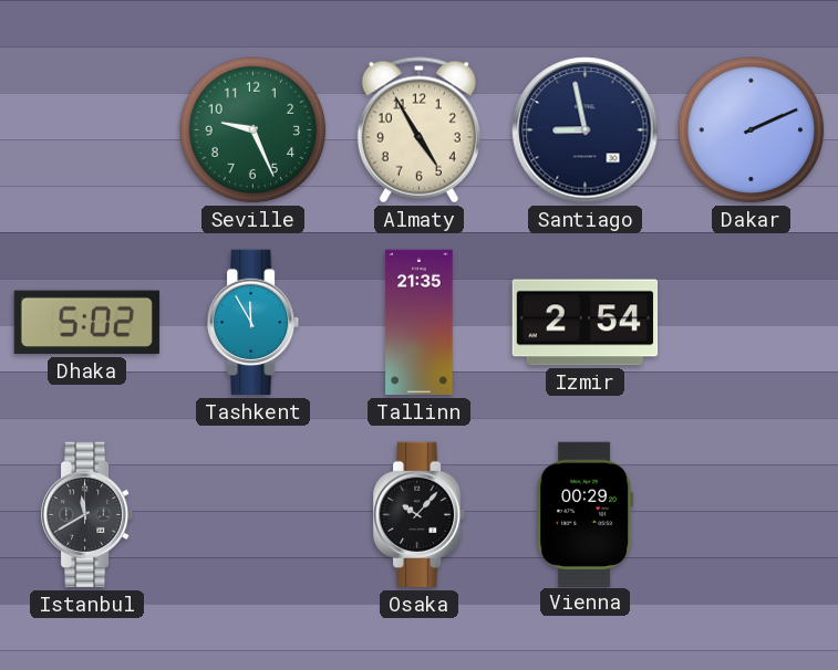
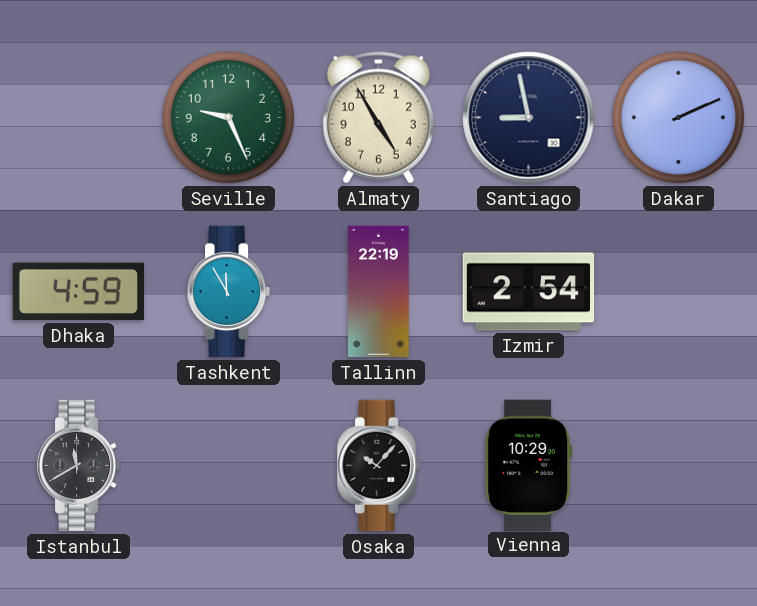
Dhaka: 5:02 -> 4:59
Tallinn: 21:35 -> 22:19
Vienna: 00:29 -> 10:29
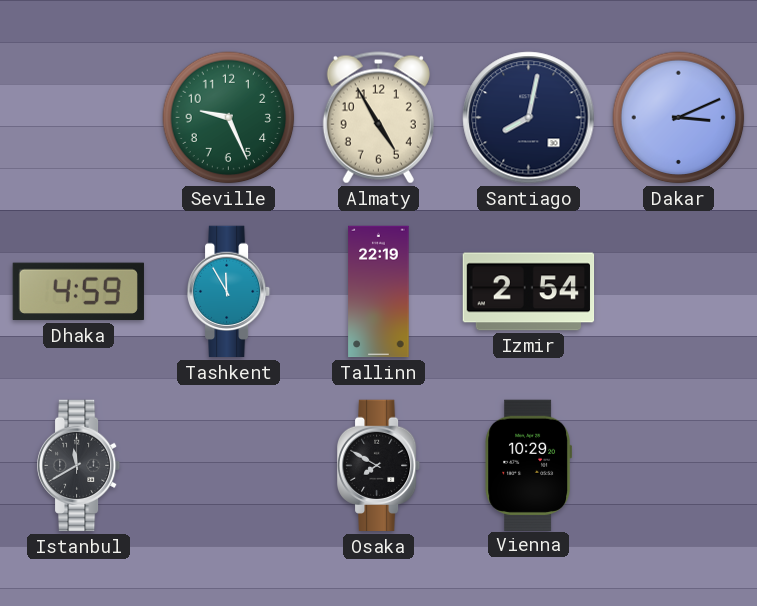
Santiago: 8:58 -> 8:02
Dakar: 2:11 -> 3:11
Osaka: 10:07 -> 7:50
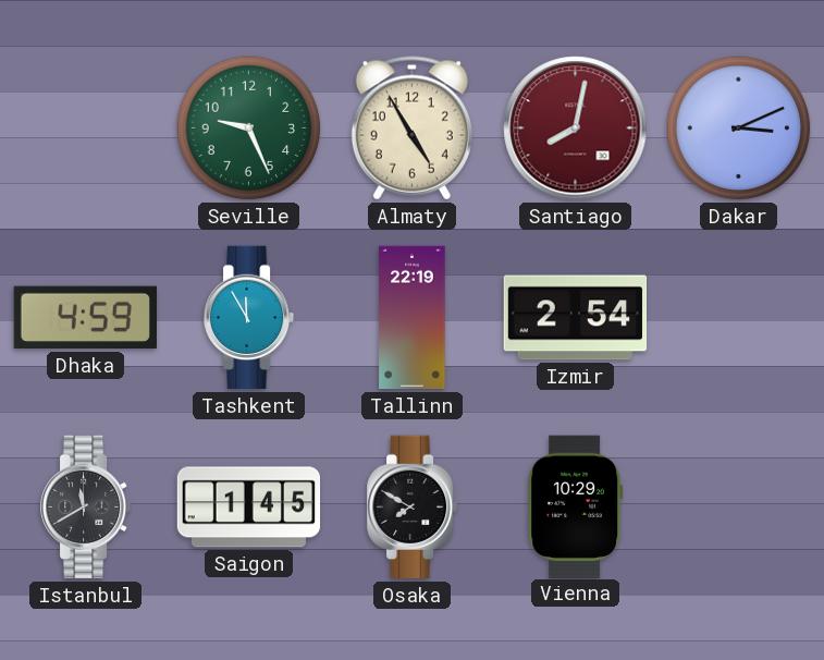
Santiago dial: navy -> burgundy
Saigon: none -> 1:45
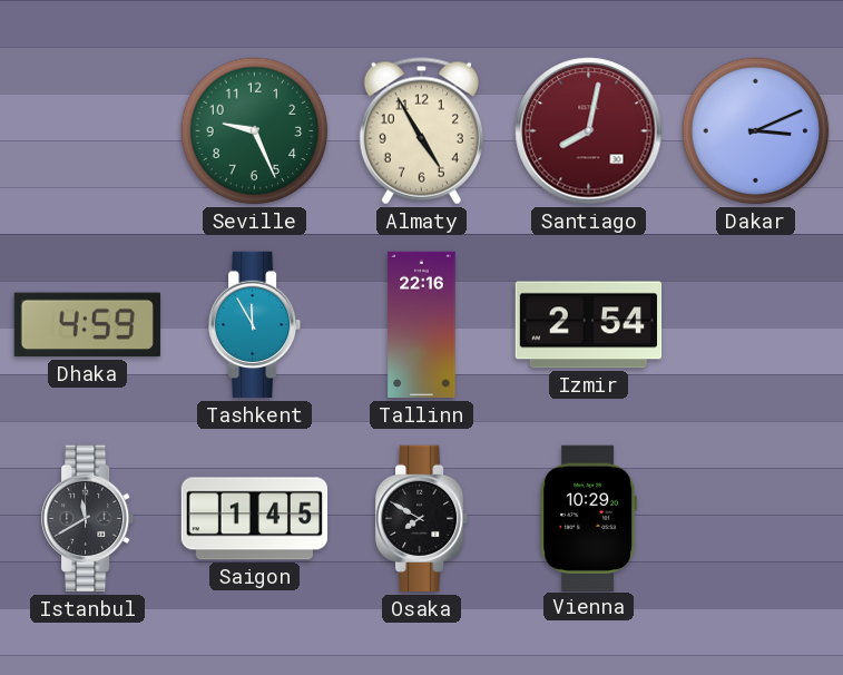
Tallinn: 22:19 -> 22:16
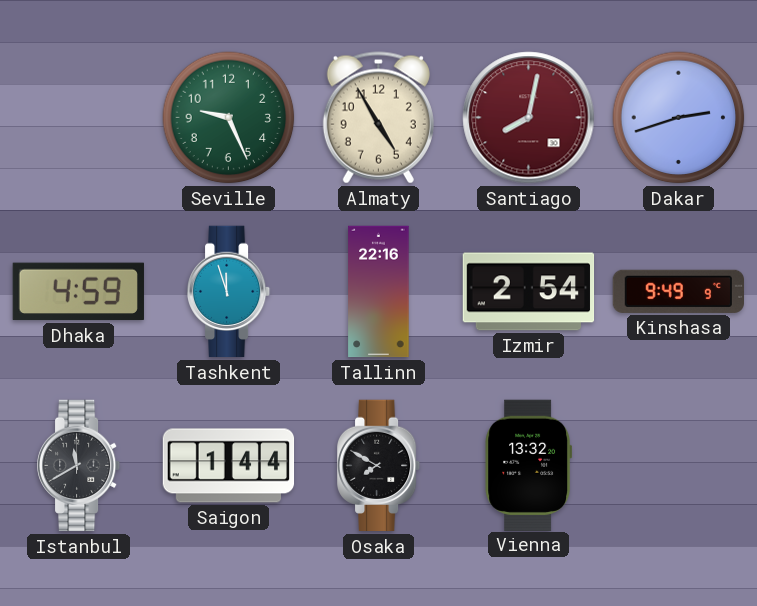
Dakar: 3:11 -> 2:42
Tashkent: 11:55 -> 11:57
Kinshasa: none -> 9:49
Saigon: 1:45 -> 1:44
Vienna: 10:29 -> 13:32
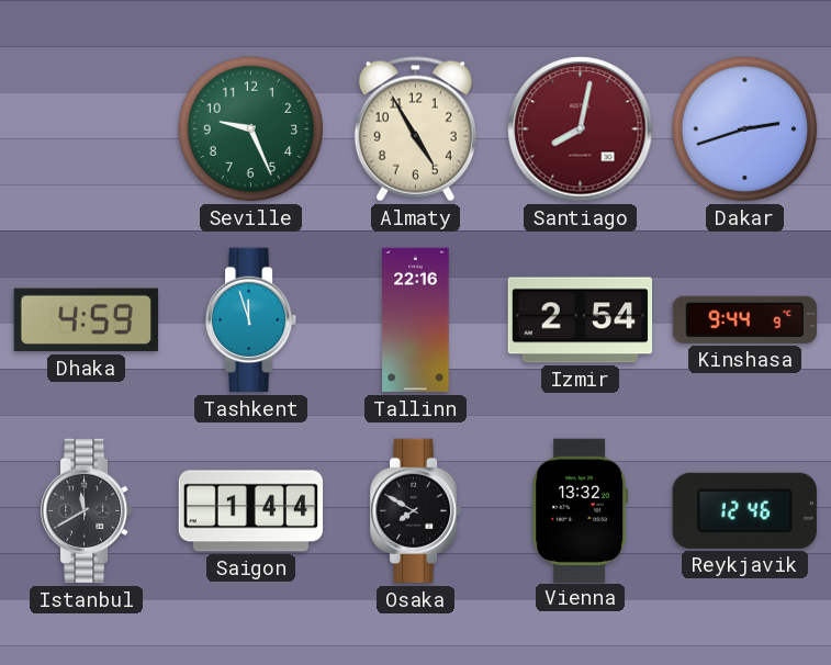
Kinshasa: 9:49 -> 9:44
Reykjavik: none -> 12:46
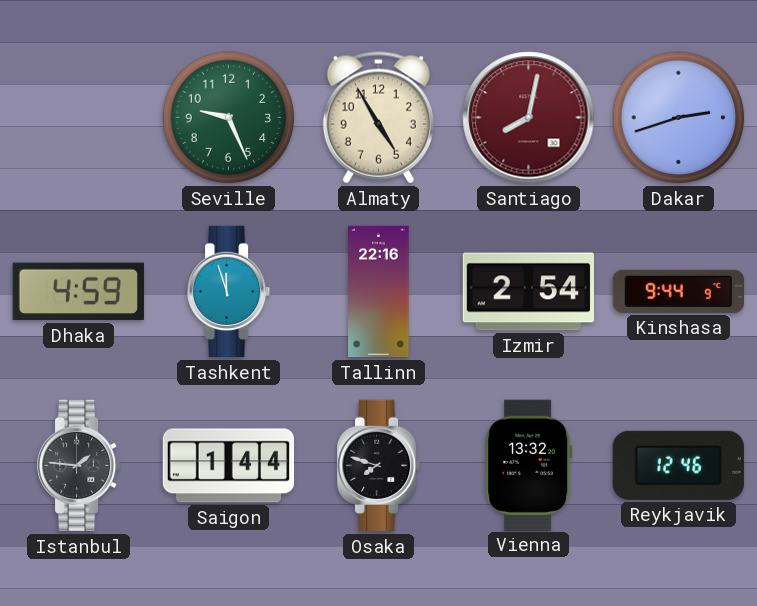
Istanbul: 11:40 -> 1:46
Osaka: 7:50 -> 7:48
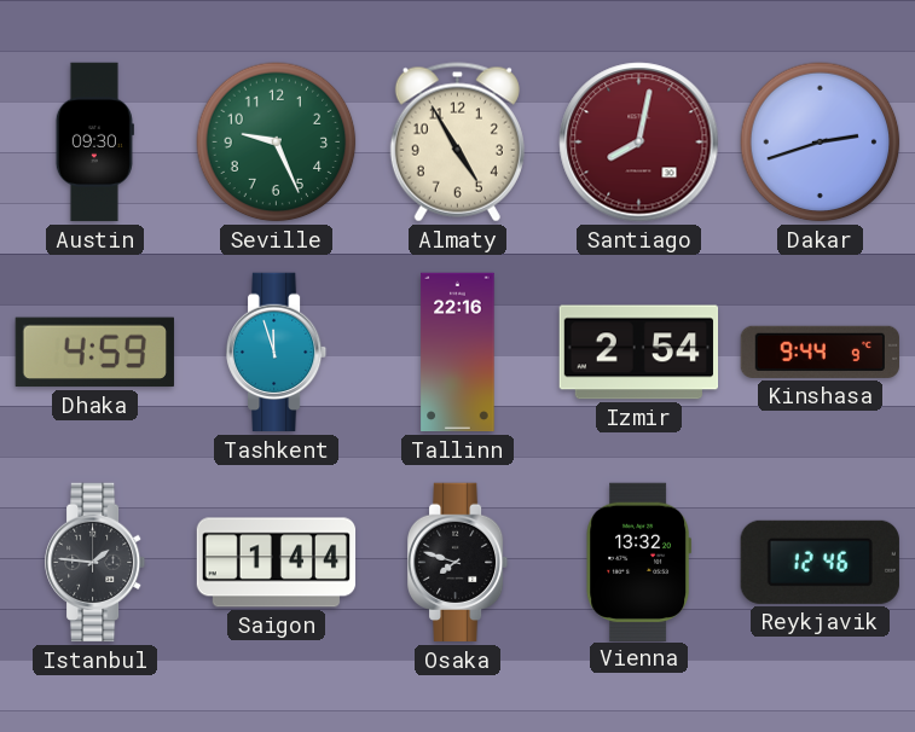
Austin: none -> 09:30
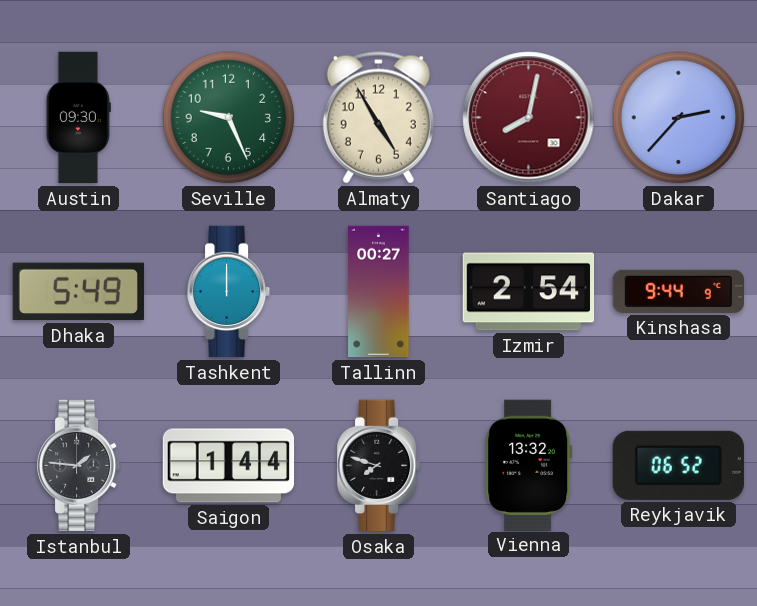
Dakar: 2:42 -> 2:37
Dhaka: 4:59 -> 5:49
Tashkent: 11:57 -> 12:00
Tallinn: 22:16 -> 00:27
Reykjavik: 12:46 -> 06:52
